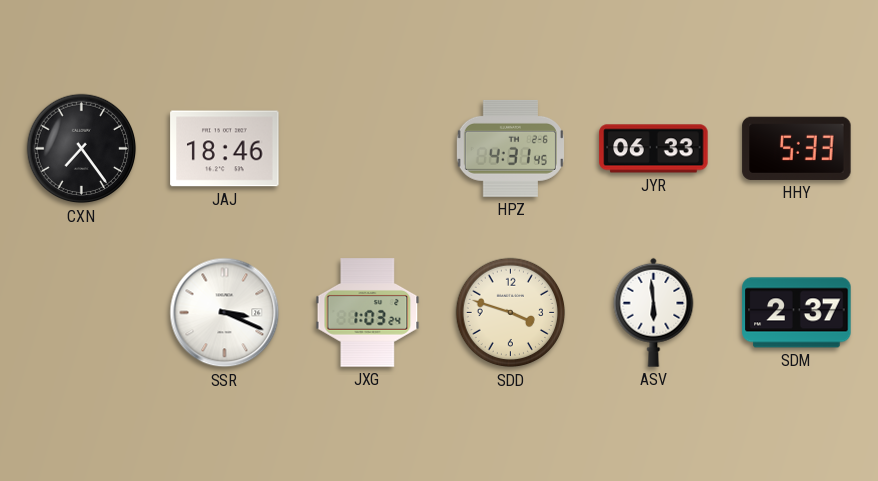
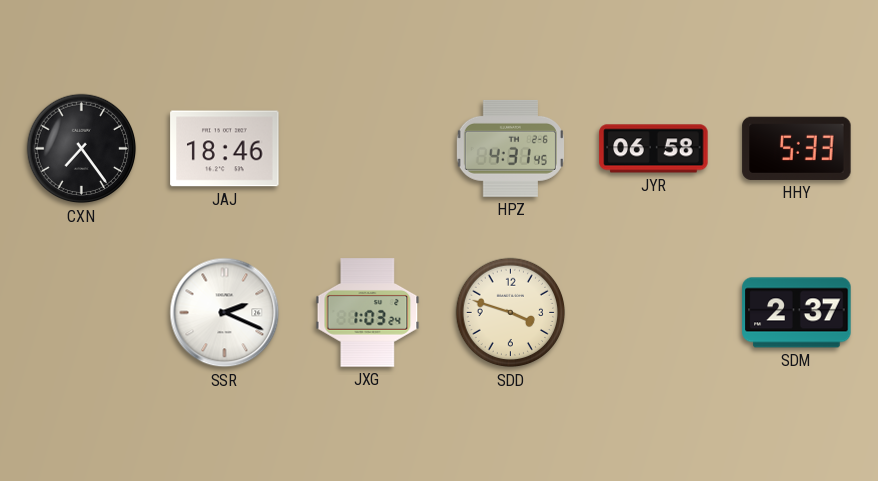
JYR: 06:33 -> 06:58
SSR: 3:19 -> 2:19
ASV: 5:59 -> none
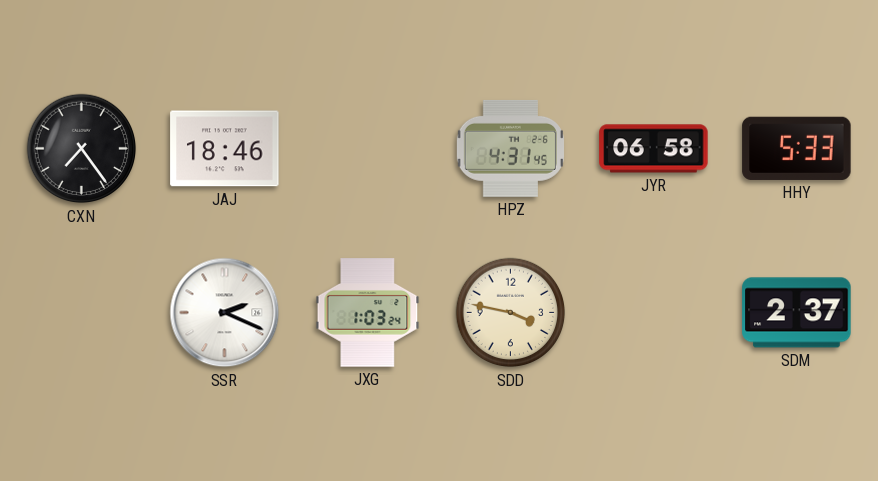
SDD: 3:48 -> 3:47
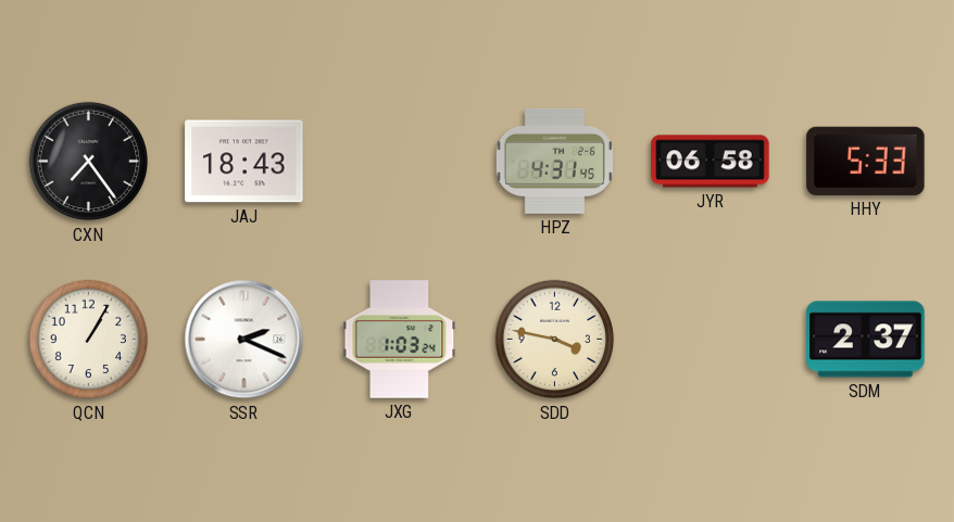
JAJ: 18:46 -> 18:43
QCN: none -> 1:05
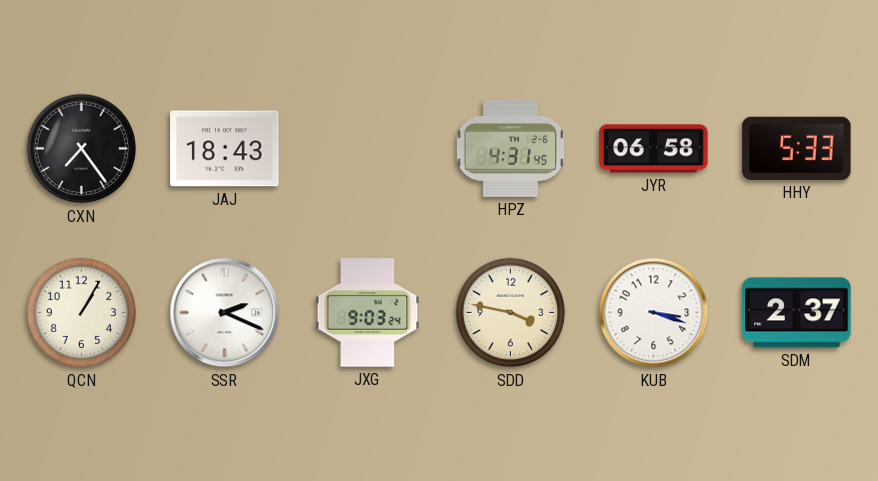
JXG: 1:03 -> 9:03
KUB: none -> 3:18
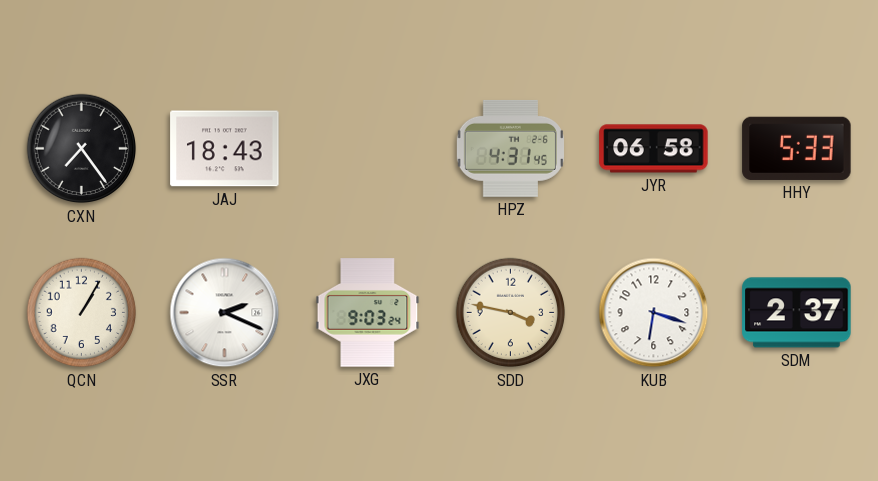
KUB: 3:18 -> 6:18
